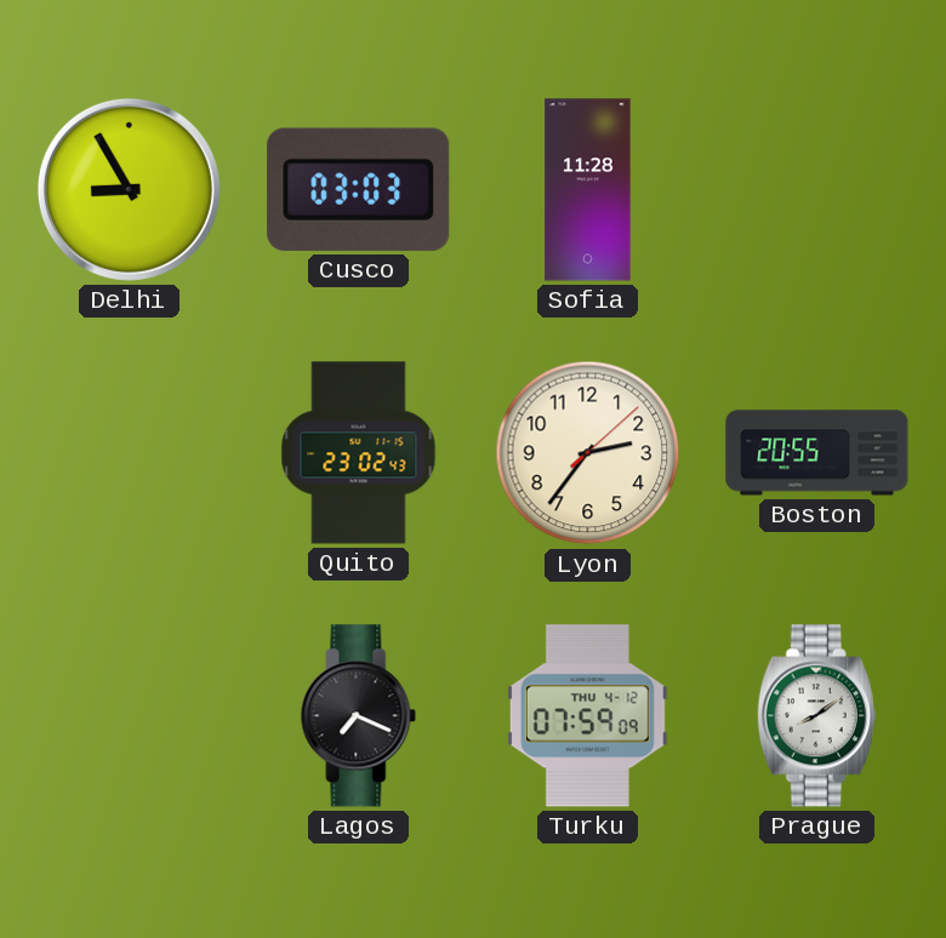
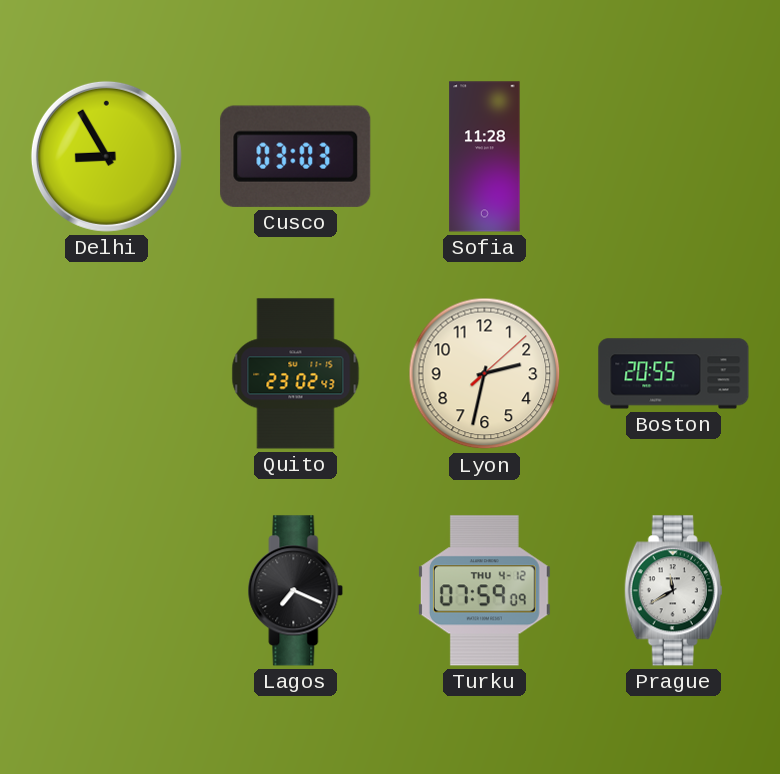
Lyon: 2:36 -> 2:32
Prague: 8:09 -> 11:40
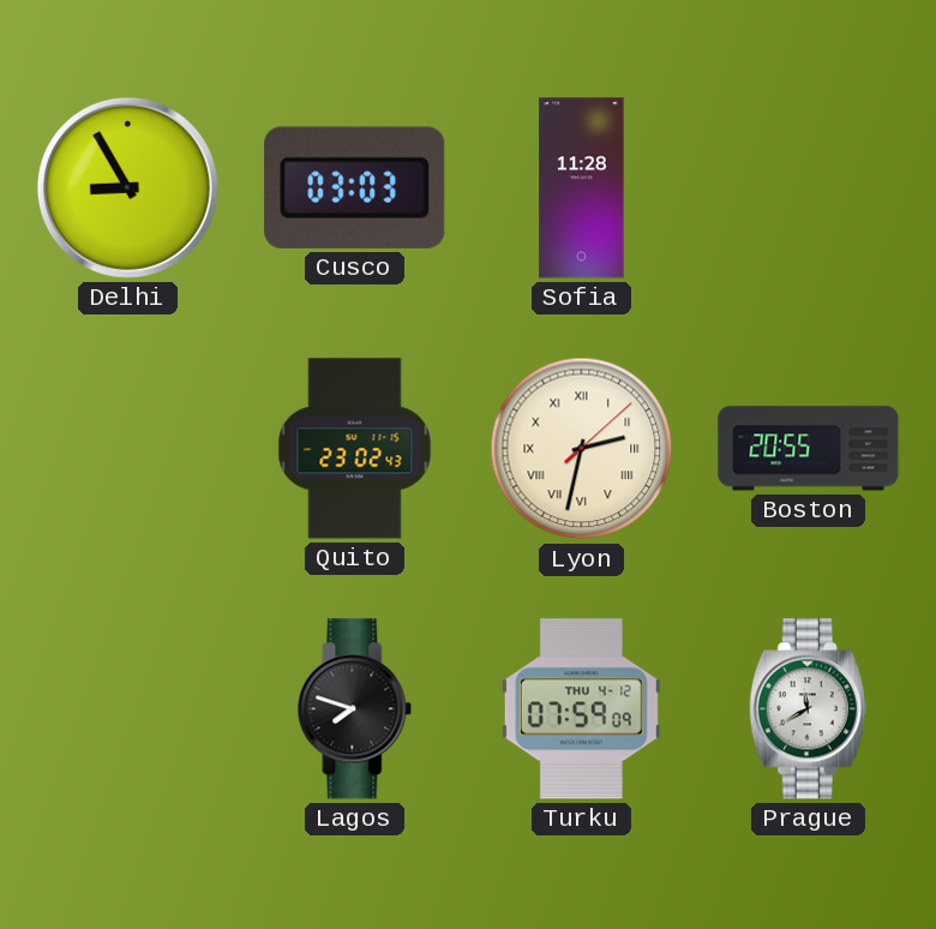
Lyon numerals: Arabic -> Roman
Lagos: 7:19 -> 7:48
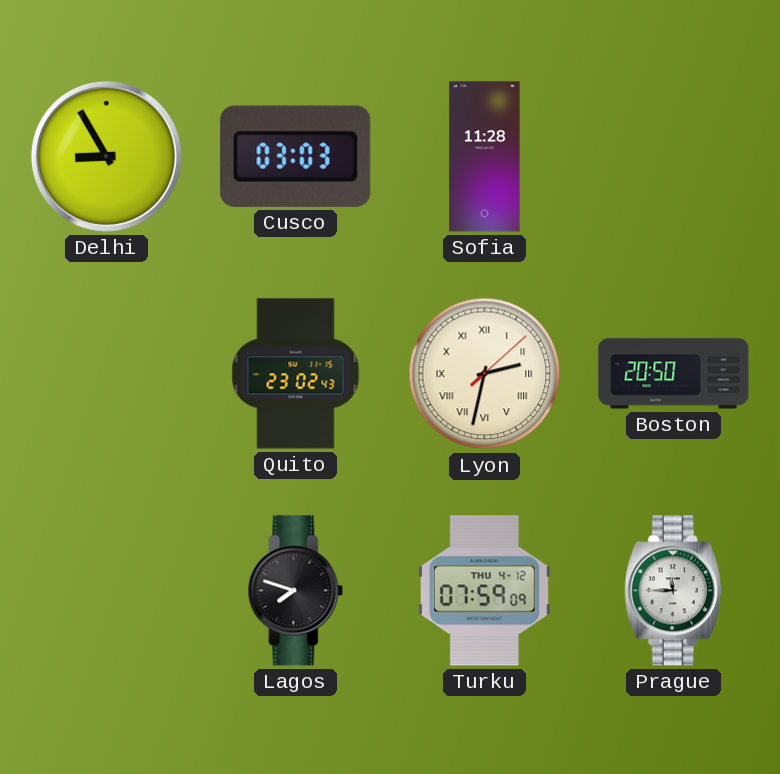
Boston: 20:55 -> 20:50
Prague: 11:40 -> 11:45
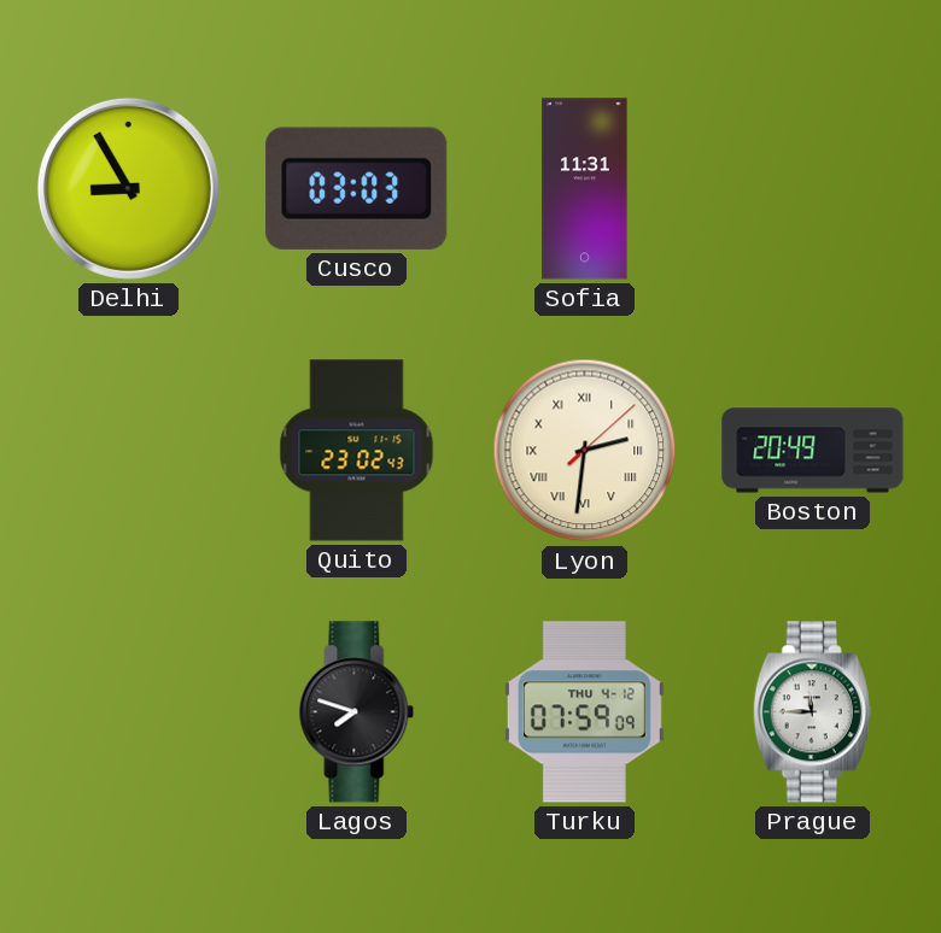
Sofia: 11:28 -> 11:31
Lyon: 2:32 -> 2:31
Boston: 20:50 -> 20:49
